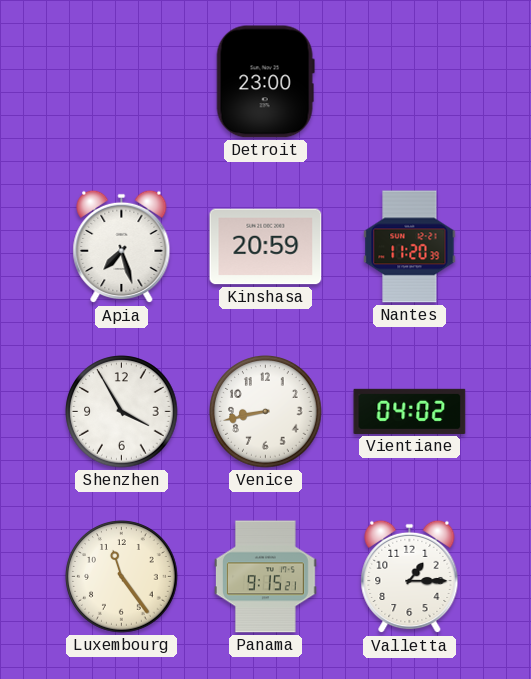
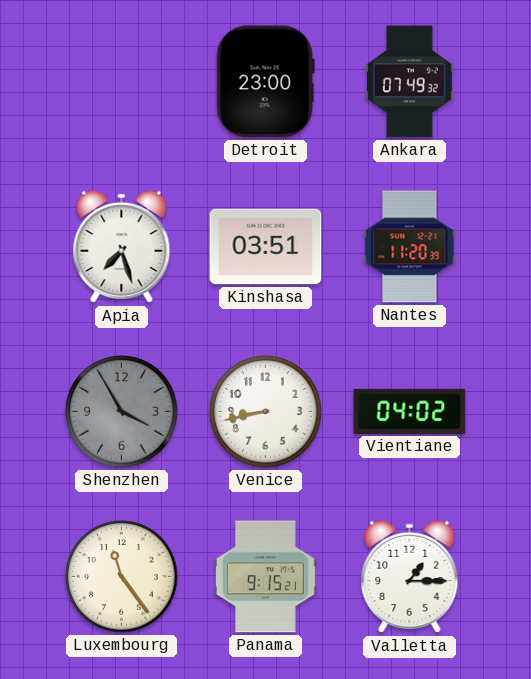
Ankara: none -> 07:49
Kinshasa: 20:59 -> 03:51
Shenzhen dial: white -> grey
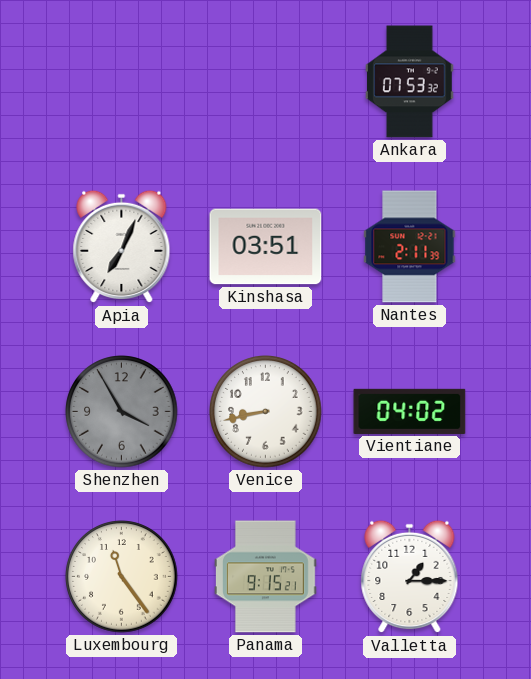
Detroit: 23:00 -> none
Ankara: 07:49 -> 07:53
Apia: 7:27 -> 7:04
Nantes: 11:20 -> 2:11
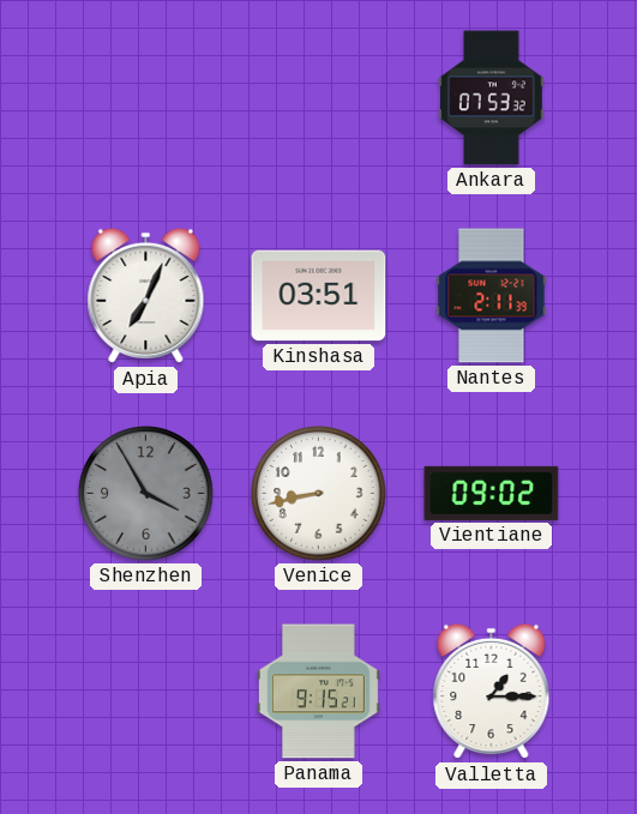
Vientiane: 04:02 -> 09:02
Luxembourg: 11:24 -> none
